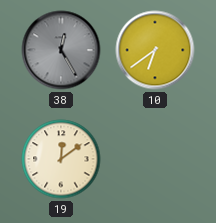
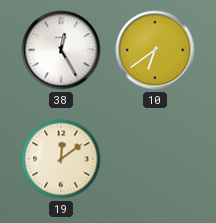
38 dial: grey -> white
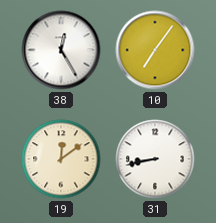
10: 6:39 -> 7:06
31: none -> 8:43
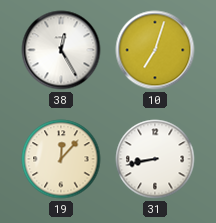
10: 7:06 -> 7:03
19: 12:09 -> 12:07
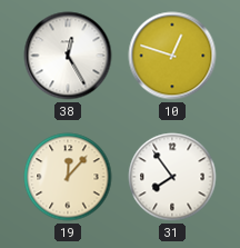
10: 7:03 -> 12:48
31: 8:43 -> 7:54
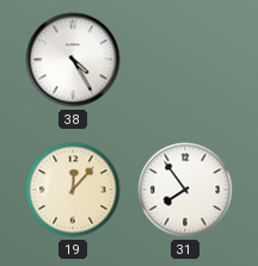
38: 12:25 -> 4:25
10: 12:48 -> none
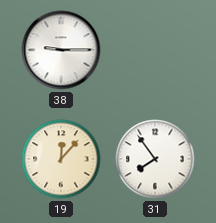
38: 4:25 -> 9:15
